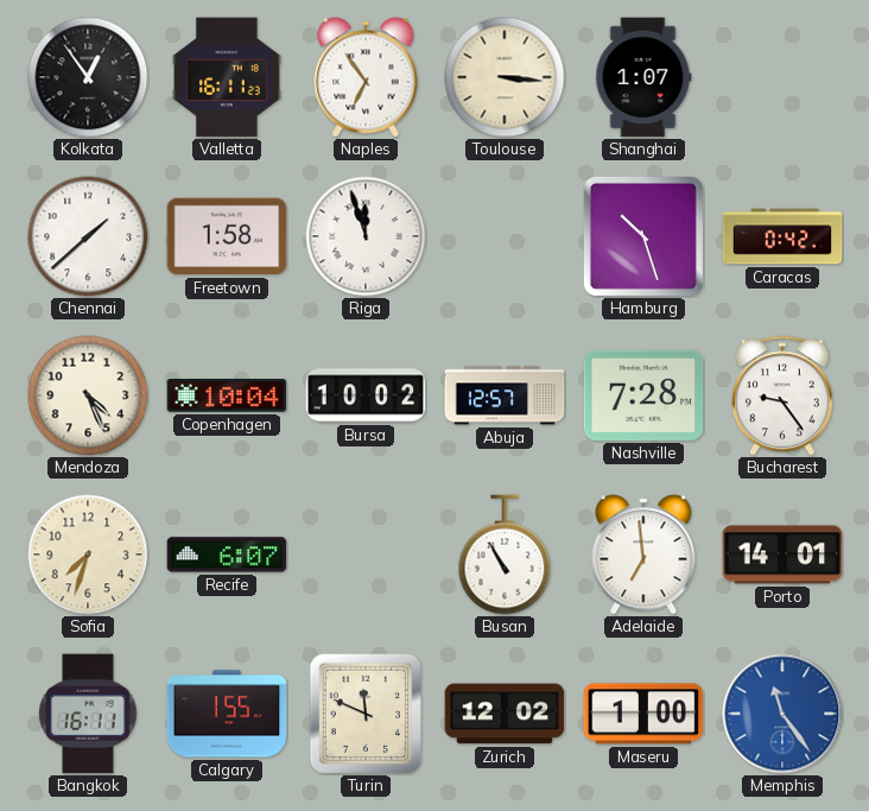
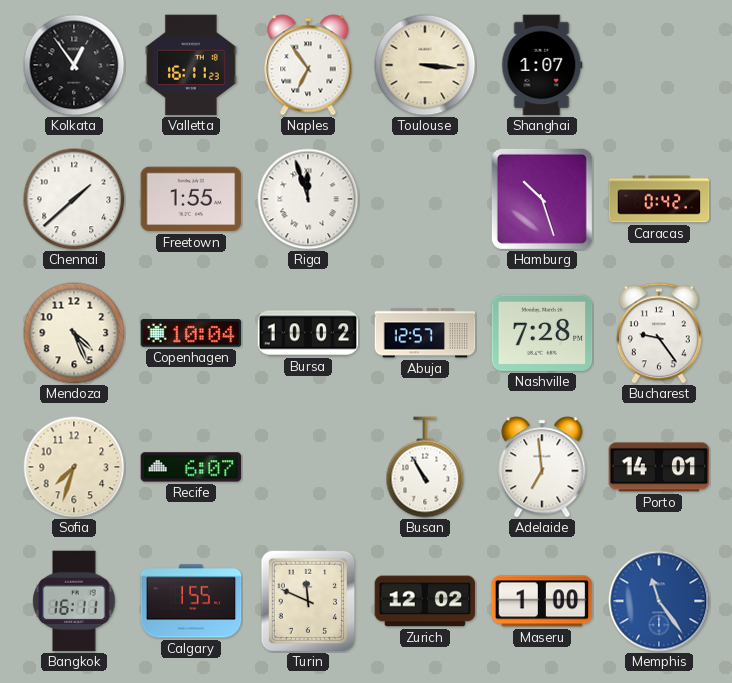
Freetown: 1:58 -> 1:55
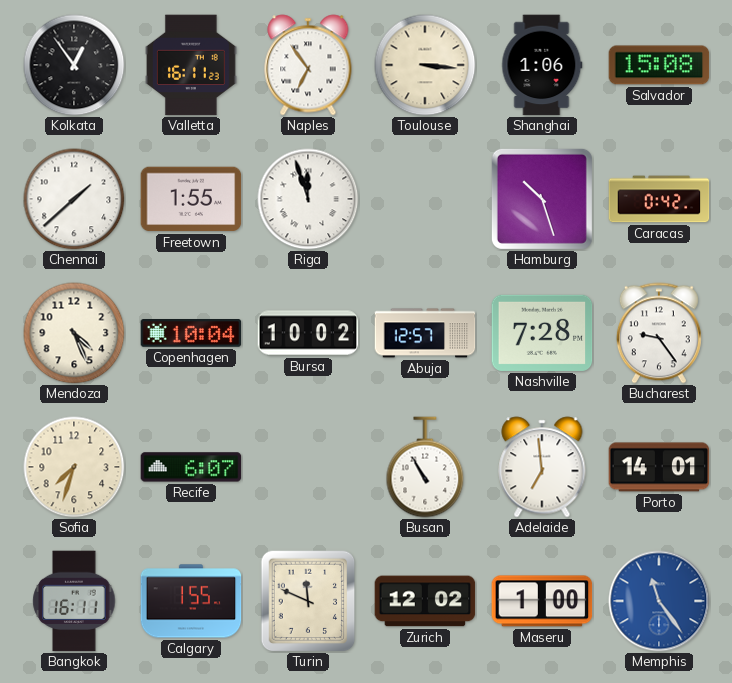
Shanghai: 1:07 -> 1:06
Salvador: none -> 15:08
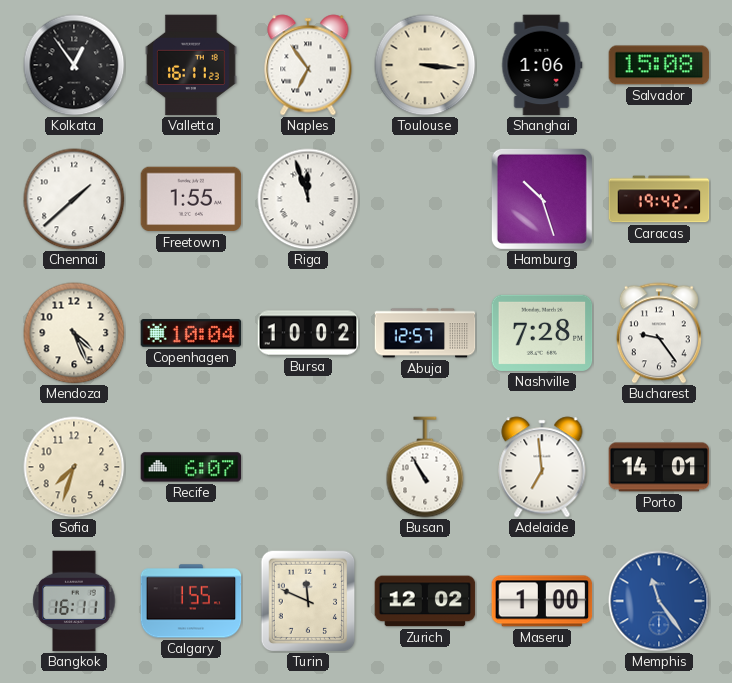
Caracas: 0:42 -> 19:42
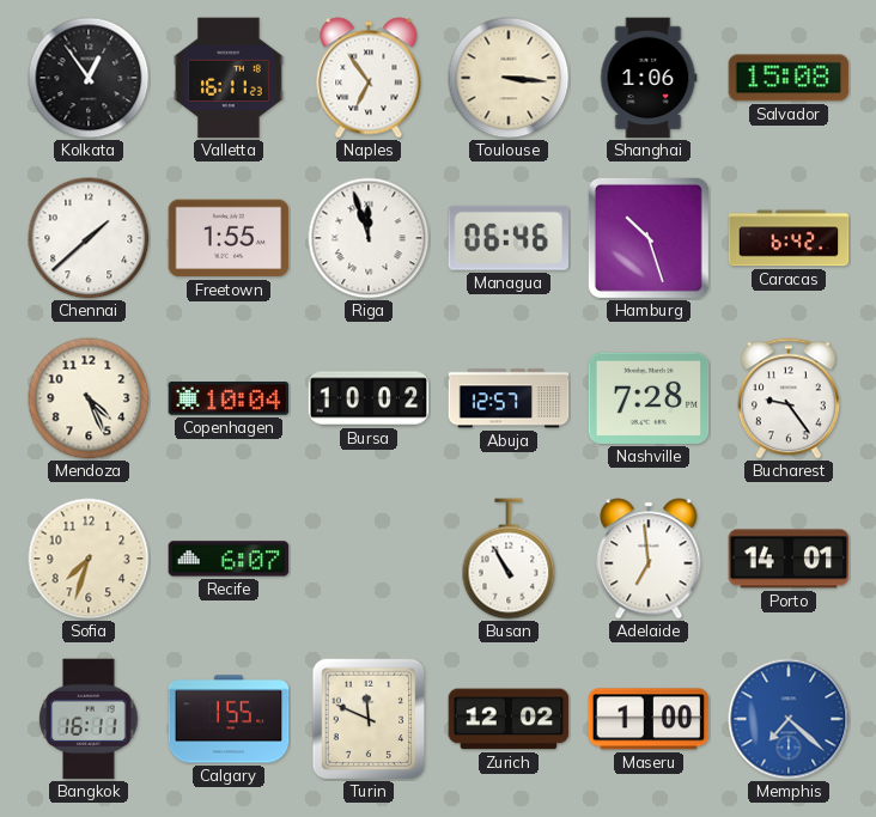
Managua: none -> 06:46
Caracas: 19:42 -> 6:42
Memphis: 11:24 -> 7:22
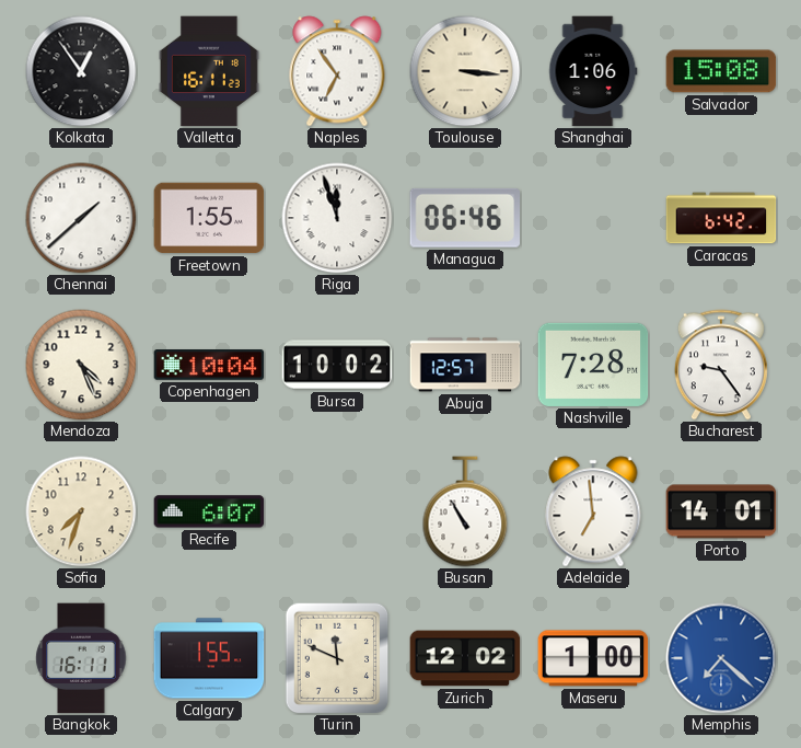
Hamburg: 10:27 -> none
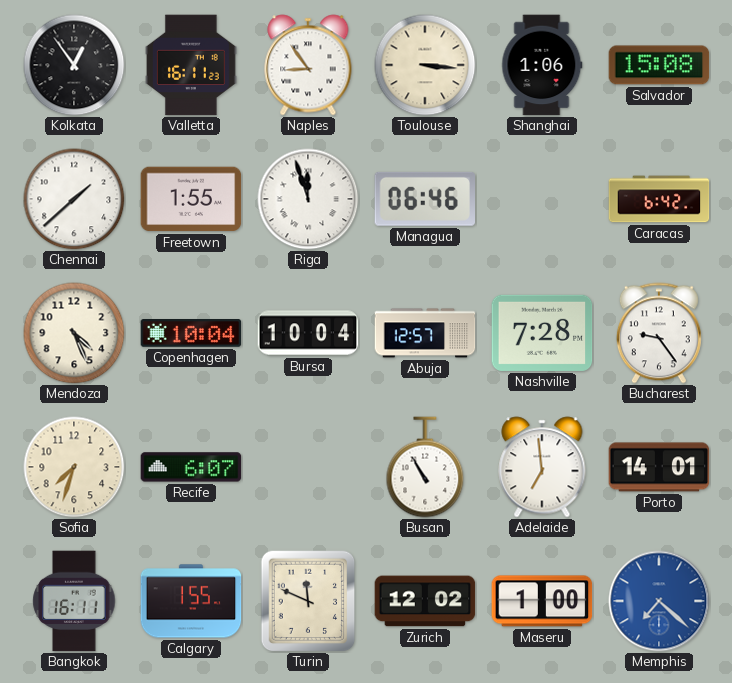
Naples: 6:54 -> 8:54
Bursa: 10:02 -> 10:04
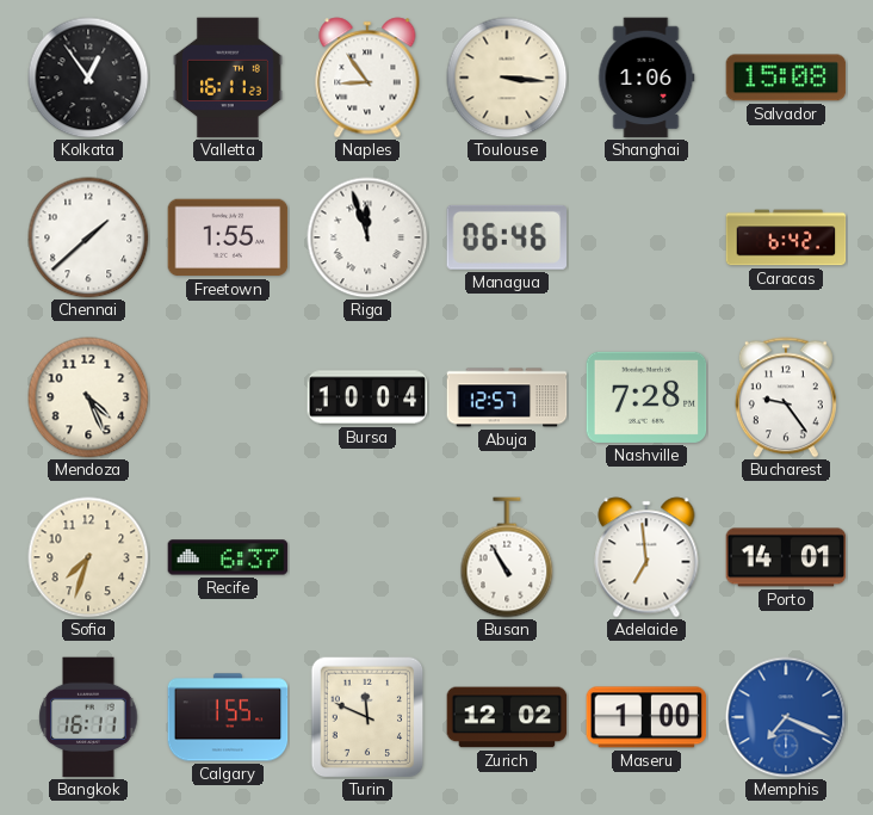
Copenhagen: 10:04 -> none
Recife: 6:07 -> 6:37
Memphis: 7:22 -> 7:19
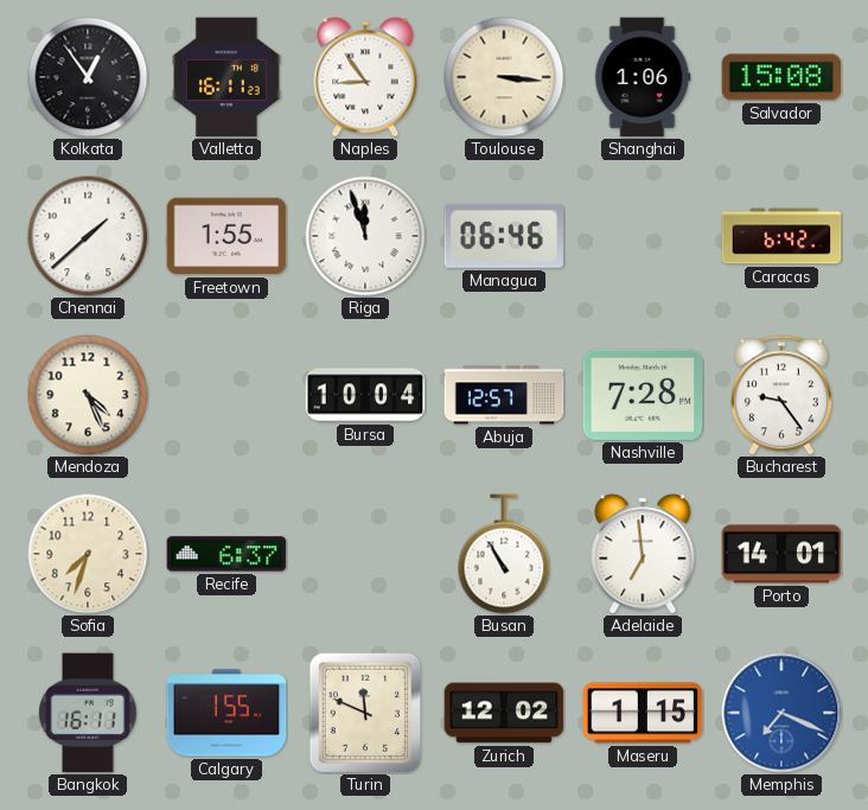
Maseru: 1:00 -> 1:15
